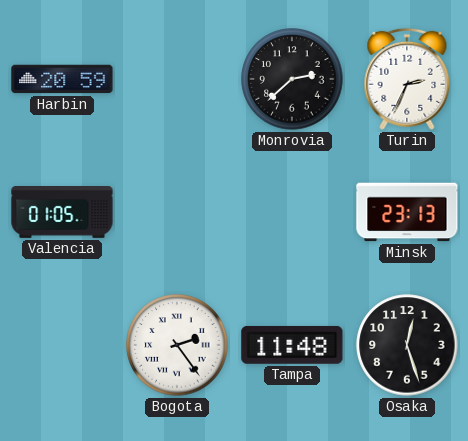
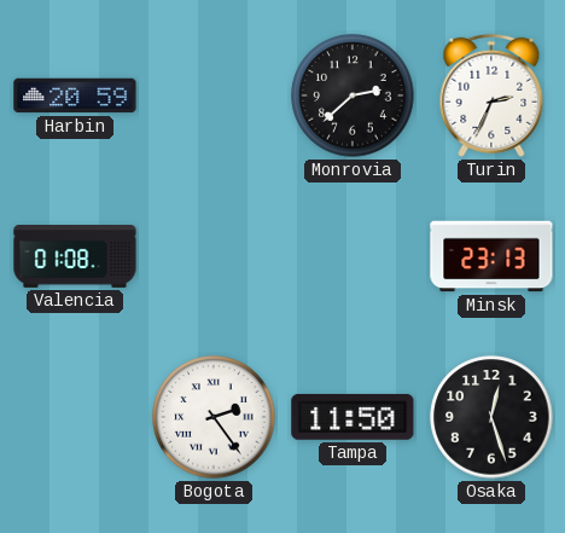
Valencia: 01:05 -> 01:08
Tampa: 11:48 -> 11:50
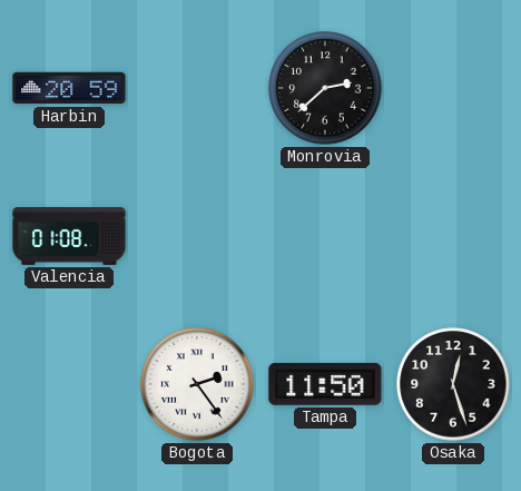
Turin: 2:34 -> none
Minsk: 23:13 -> none
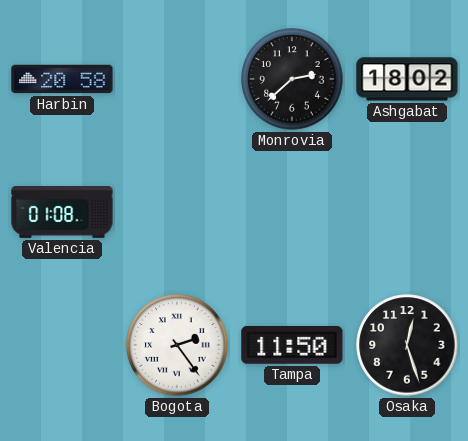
Harbin: 20:59 -> 20:58
Ashgabat: none -> 18:02
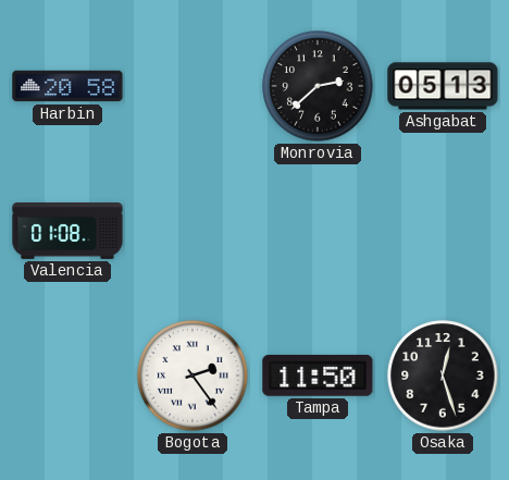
Ashgabat: 18:02 -> 05:13
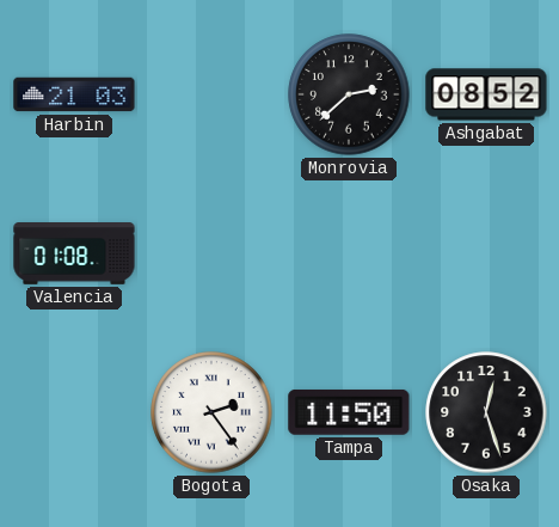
Harbin: 20:58 -> 21:03
Ashgabat: 05:13 -> 08:52
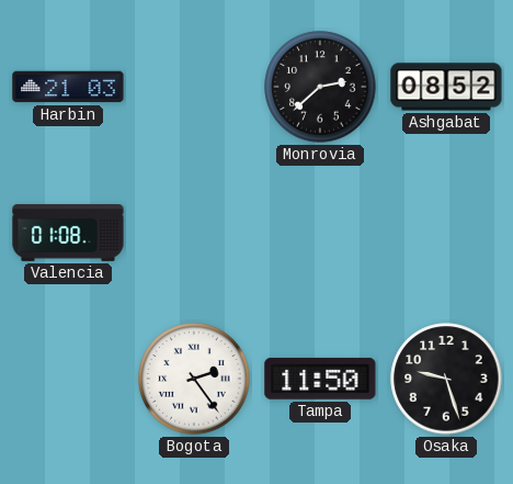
Osaka: 12:27 -> 9:27
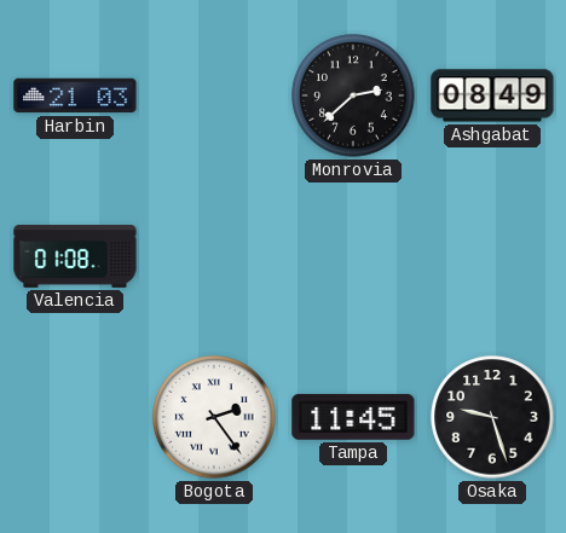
Ashgabat: 08:52 -> 08:49
Tampa: 11:50 -> 11:45
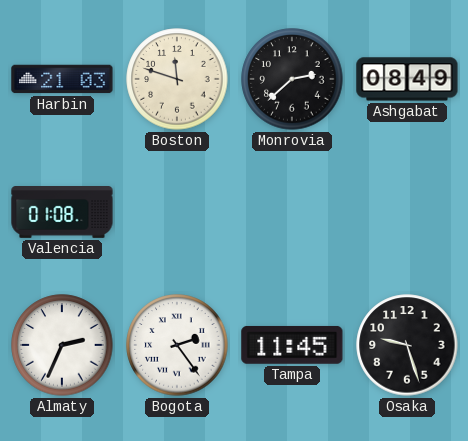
Boston: none -> 11:48
Almaty: none -> 2:34
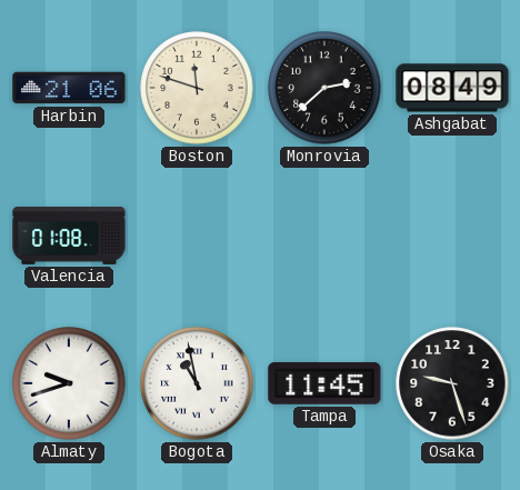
Harbin: 21:03 -> 21:06
Almaty: 2:34 -> 9:42
Bogota: 2:24 -> 10:58
